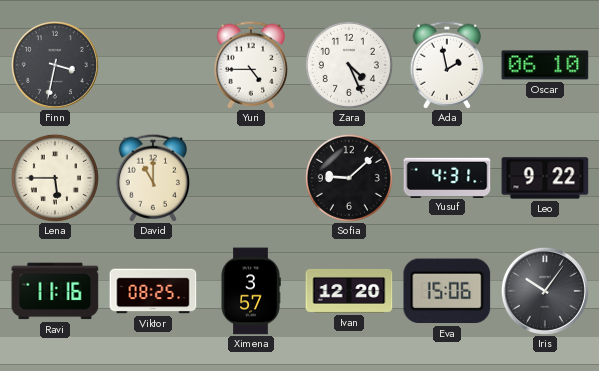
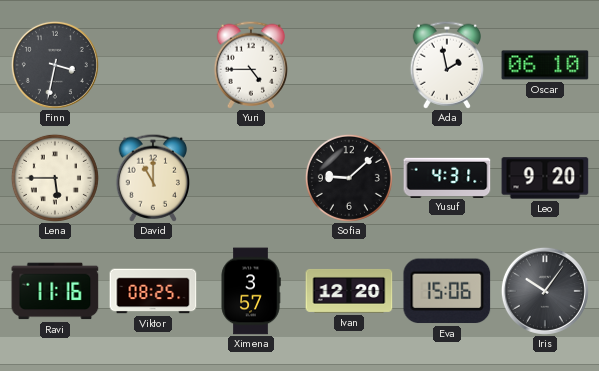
Zara: 4:26 -> none
Leo: 9:22 -> 9:20
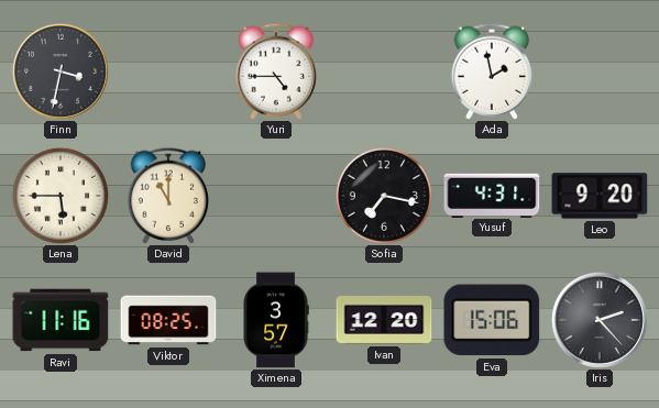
Oscar: 06:10 -> none
Sofia: 9:08 -> 7:17
Iris: 10:06 -> 2:23
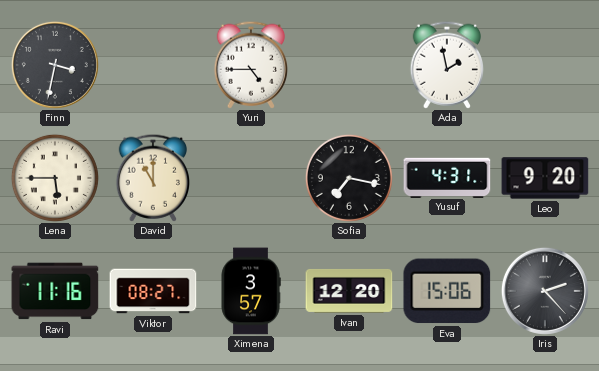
Viktor: 08:25 -> 08:27
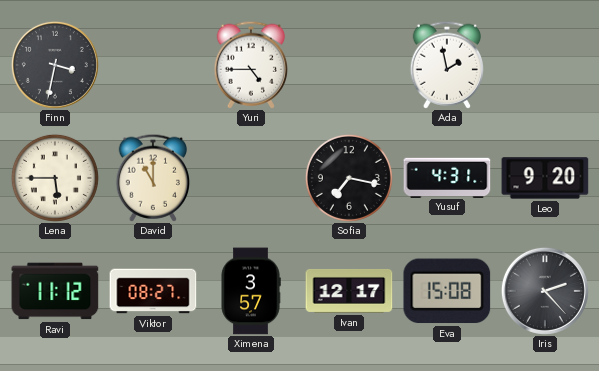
Ravi: 11:16 -> 11:12
Ivan: 12:20 -> 12:17
Eva: 15:06 -> 15:08
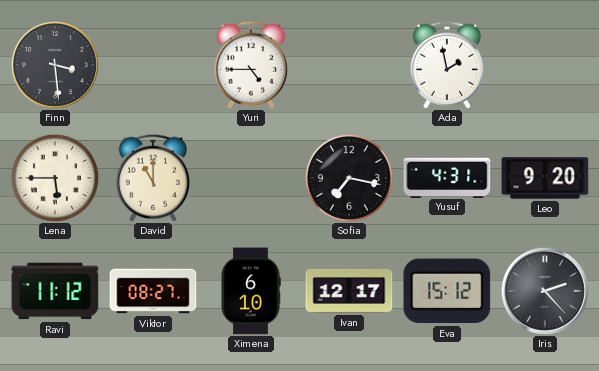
Finn: 3:32 -> 3:29
Ximena: 3:57 -> 6:10
Eva: 15:08 -> 15:12
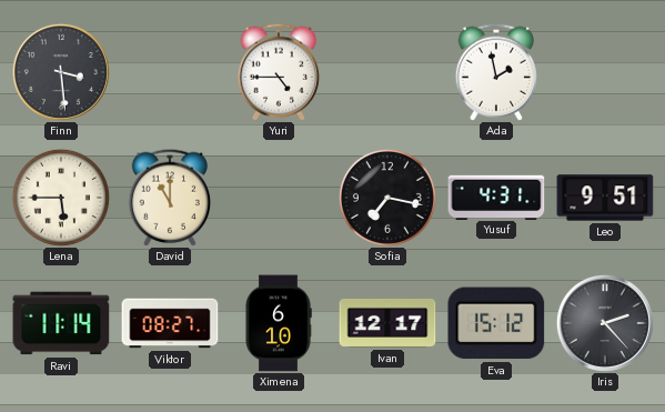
Leo: 9:20 -> 9:51
Ravi: 11:12 -> 11:14
